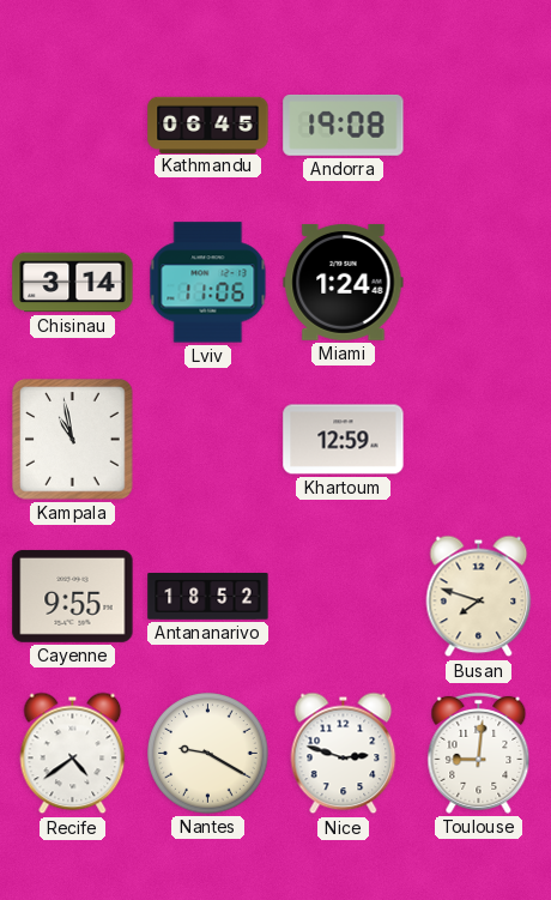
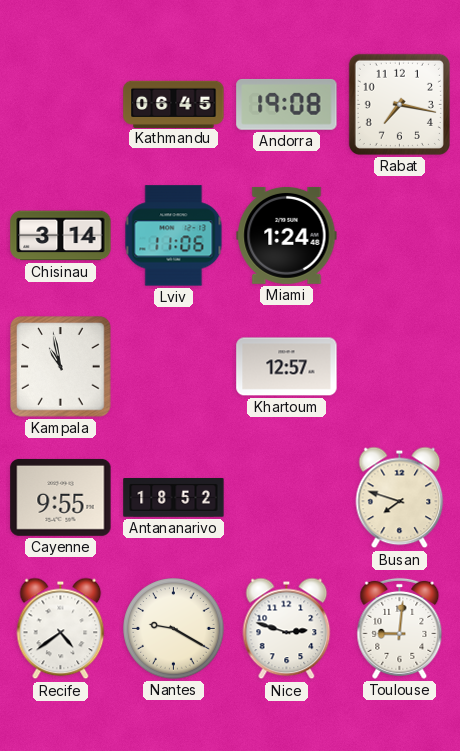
Rabat: none -> 7:17
Khartoum: 12:59 -> 12:57
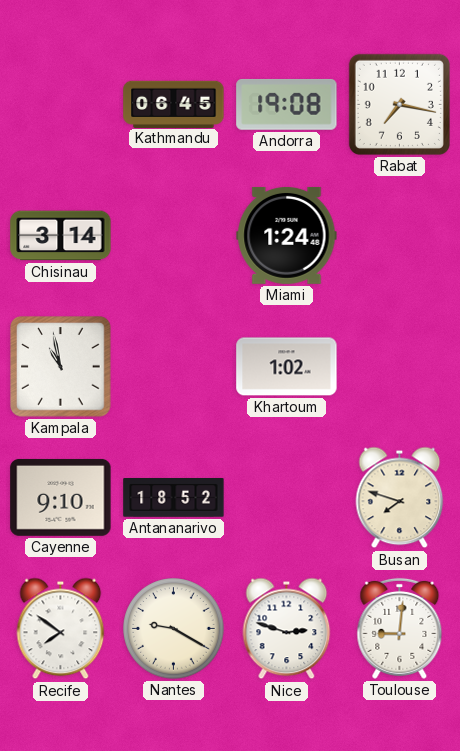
Lviv: 11:06 -> none
Khartoum: 12:57 -> 1:02
Cayenne: 9:55 -> 9:10
Recife: 4:39 -> 7:51
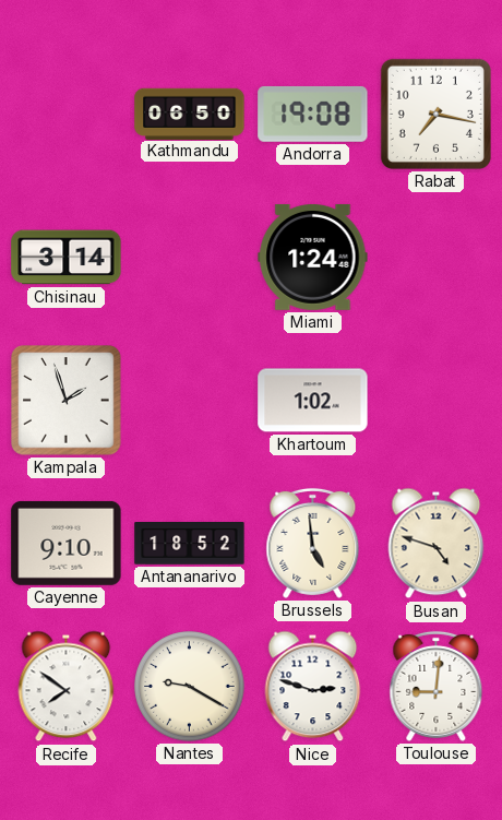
Kathmandu: 06:45 -> 06:50
Kampala: 10:58 -> 1:57
Brussels: none -> 4:59
Busan: 7:48 -> 4:48
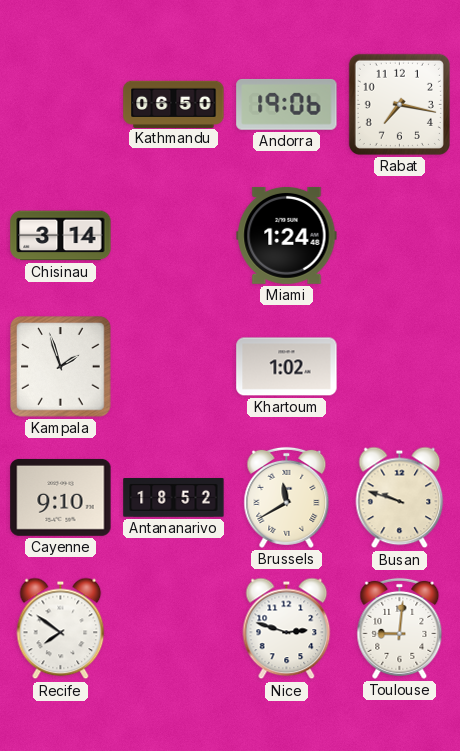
Andorra: 19:08 -> 19:06
Brussels: 4:59 -> 11:40
Busan: 4:48 -> 9:48
Nantes: 9:20 -> none
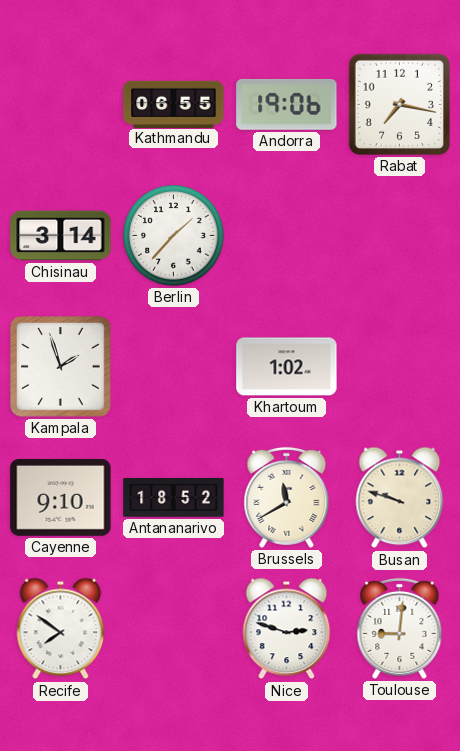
Kathmandu: 06:50 -> 06:55
Berlin: none -> 1:37
Miami: 1:24 -> none
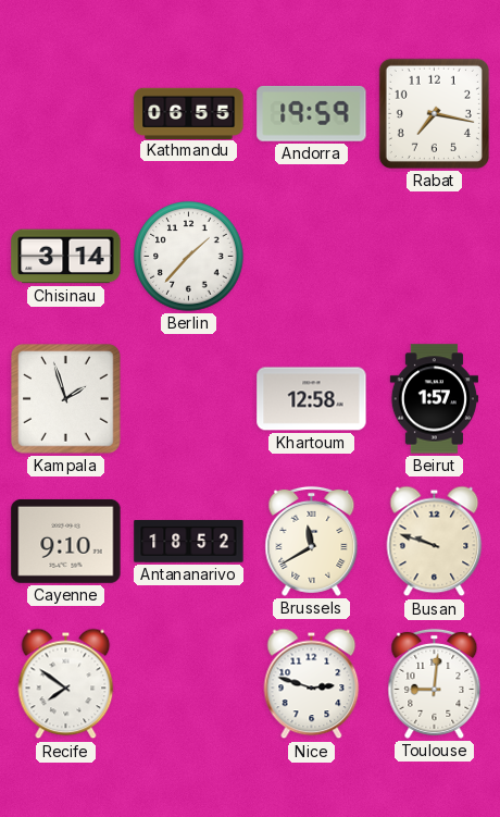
Andorra: 19:06 -> 19:59
Khartoum: 1:02 -> 12:58
Beirut: none -> 1:57
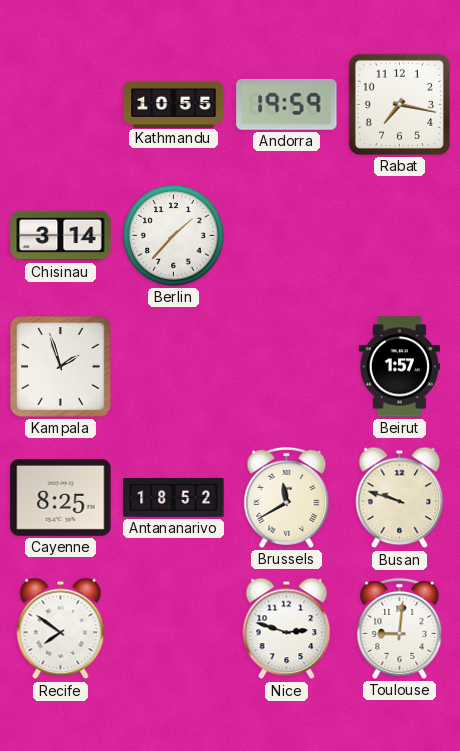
Kathmandu: 06:55 -> 10:55
Khartoum: 12:58 -> none
Cayenne: 9:10 -> 8:25
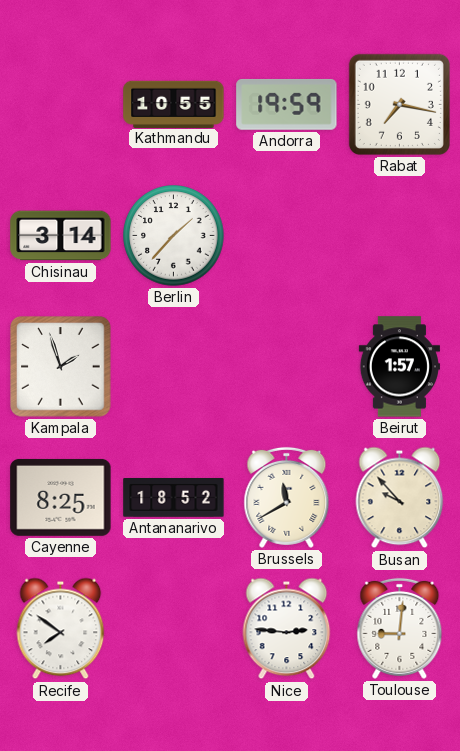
Busan: 9:48 -> 9:53
Nice: 2:48 -> 2:46
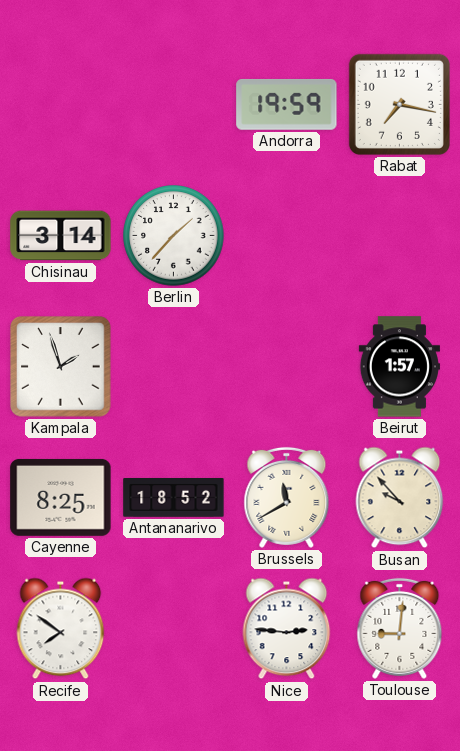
Kathmandu: 10:55 -> none
